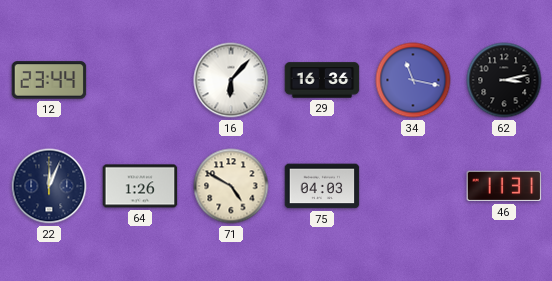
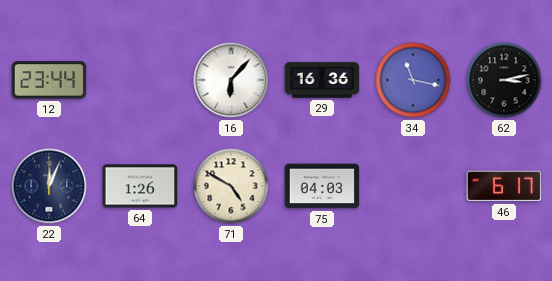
46: 11:31 -> 6:17
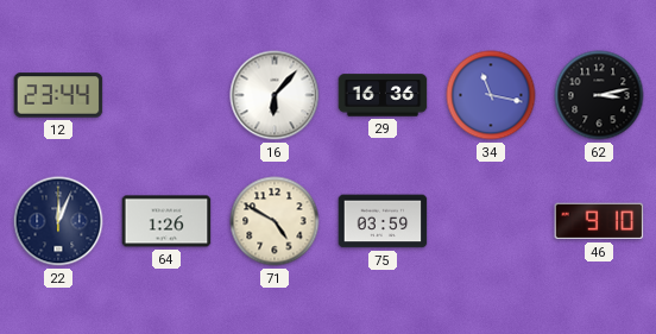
75: 04:03 -> 03:59
46: 6:17 -> 9:10
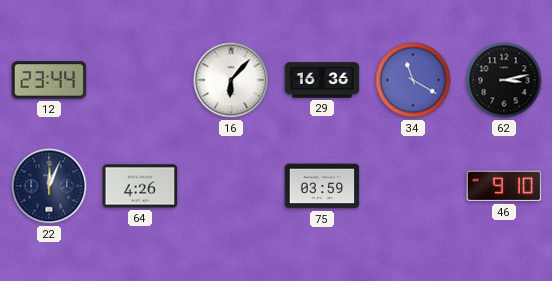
34: 11:17 -> 11:20
64: 1:26 -> 4:26
71: 4:50 -> none
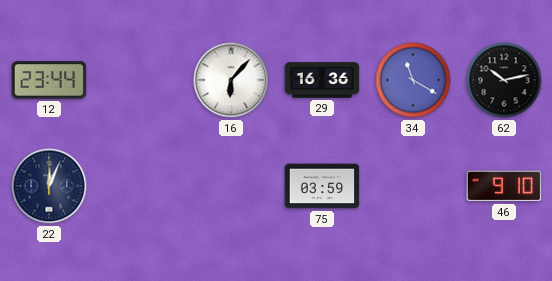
62: 3:13 -> 10:13
64: 4:26 -> none
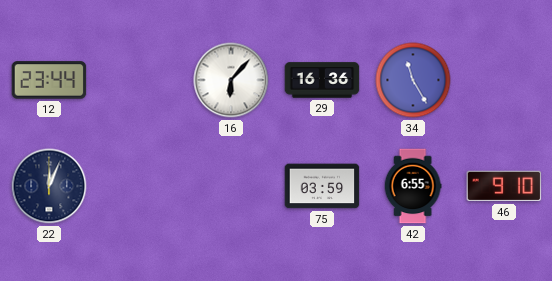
34: 11:20 -> 11:25
62: 10:13 -> none
42: none -> 6:55
